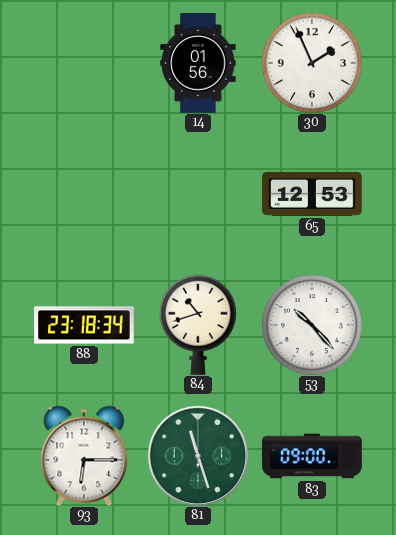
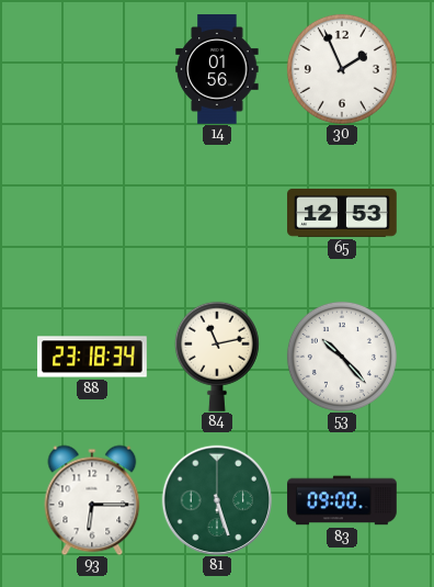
84: 10:42 -> 11:13
81: 11:27 -> 5:27
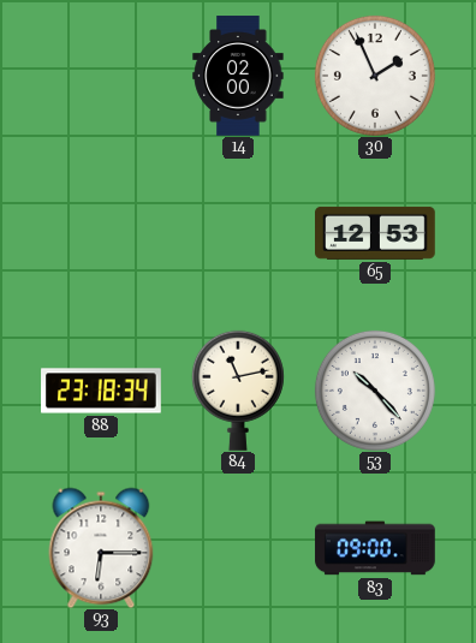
14: 01:56 -> 02:00
81: 5:27 -> none
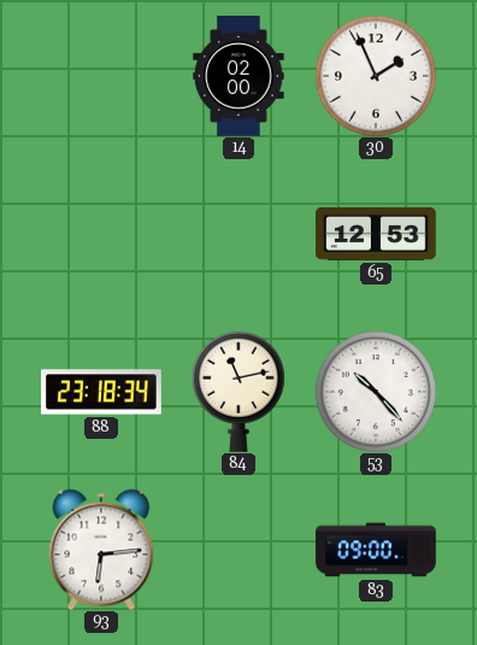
93: 6:15 -> 6:14
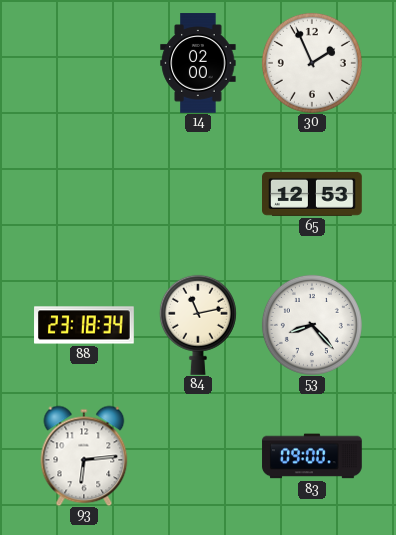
53: 10:23 -> 8:23
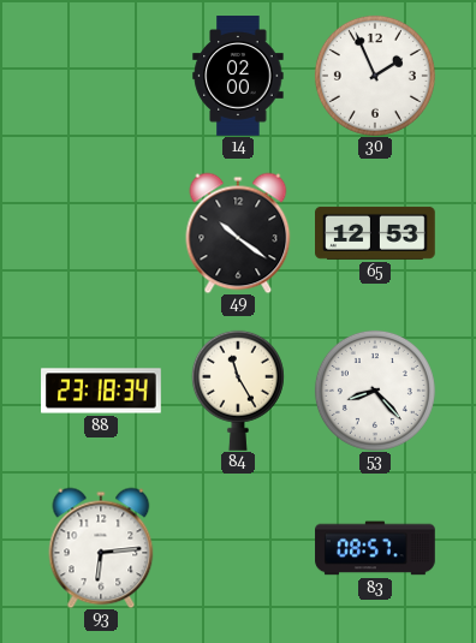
49: none -> 10:21
84: 11:13 -> 11:25
83: 09:00 -> 08:57
